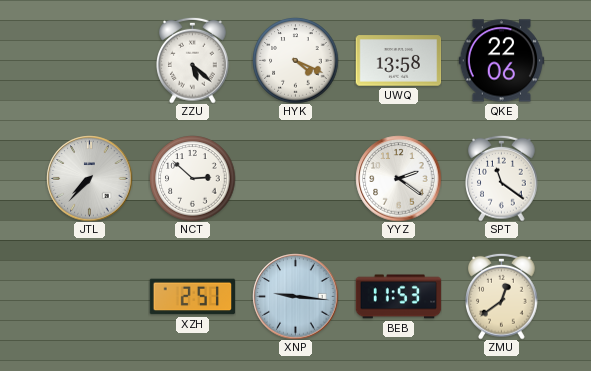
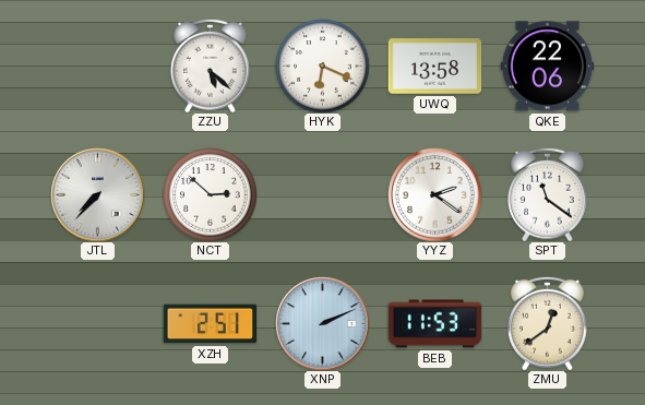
HYK: 4:19 -> 6:19
XNP: 9:16 -> 2:11
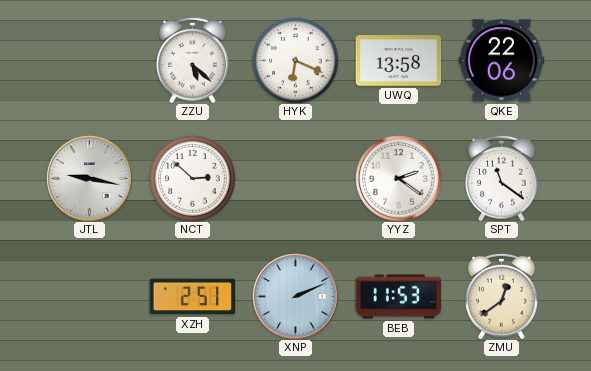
JTL: 7:37 -> 9:17
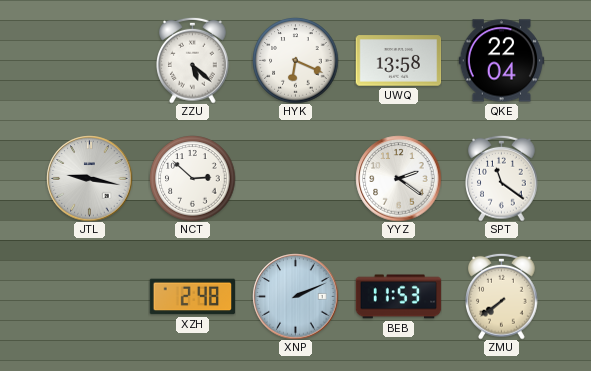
QKE: 22:06 -> 22:04
XZH: 2:51 -> 2:48
ZMU: 12:39 -> 7:39
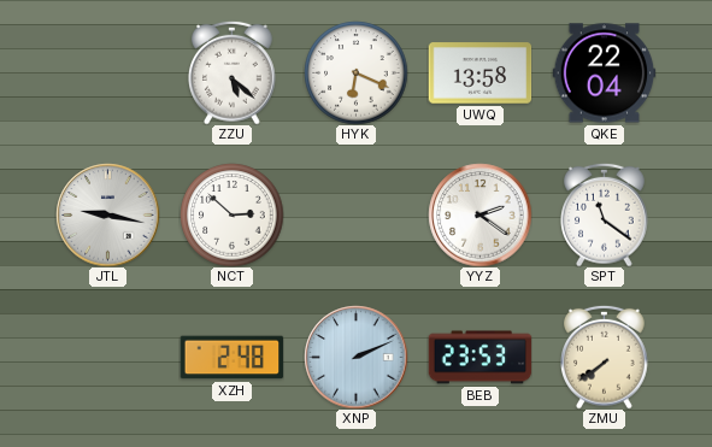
BEB: 11:53 -> 23:53
